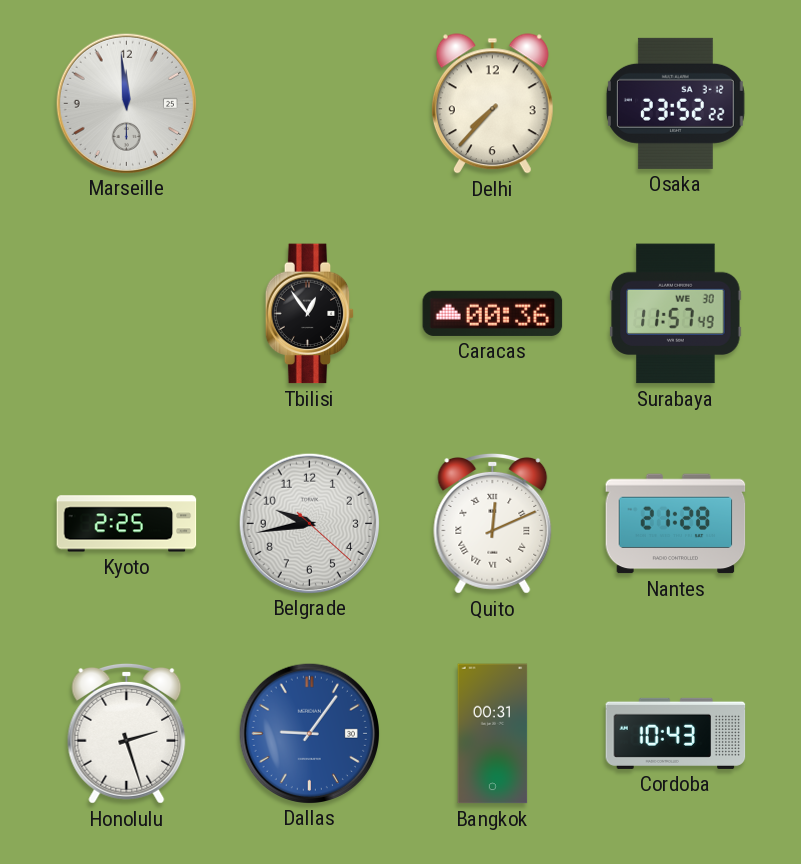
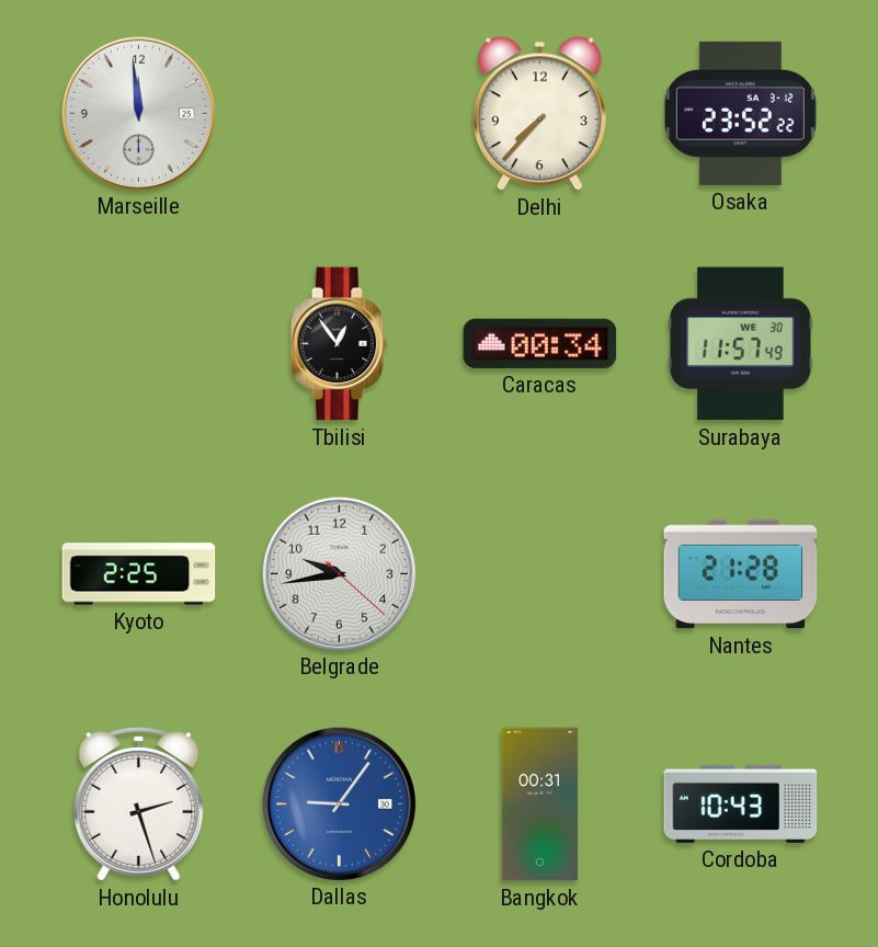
Caracas: 00:36 -> 00:34
Quito: 12:11 -> none
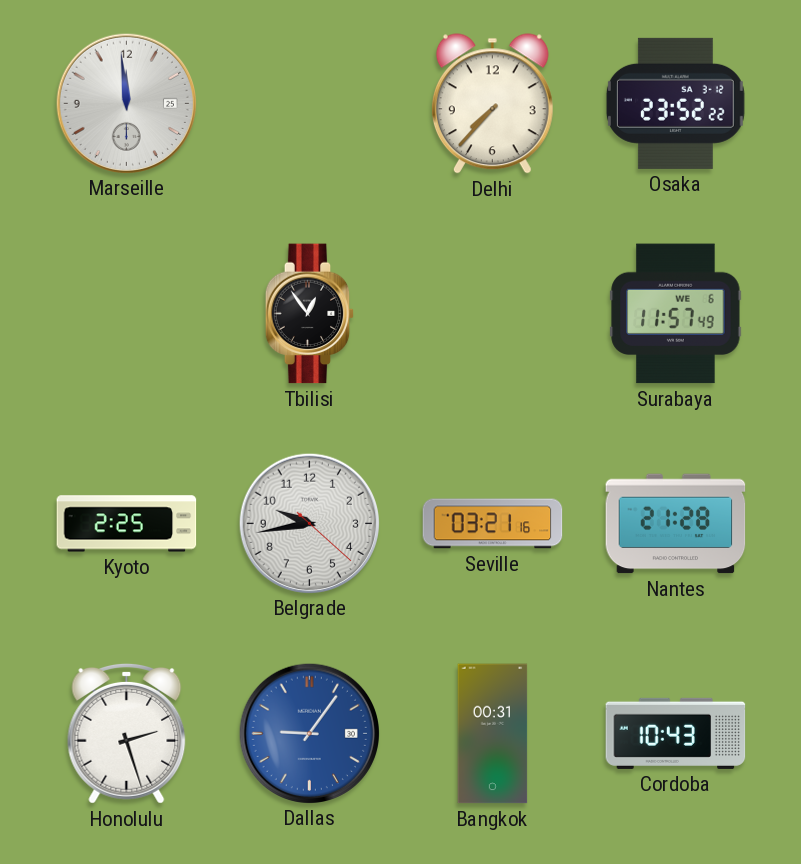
Caracas: 00:34 -> none
Surabaya date: WE 30 -> WE 6
Seville: none -> 03:21
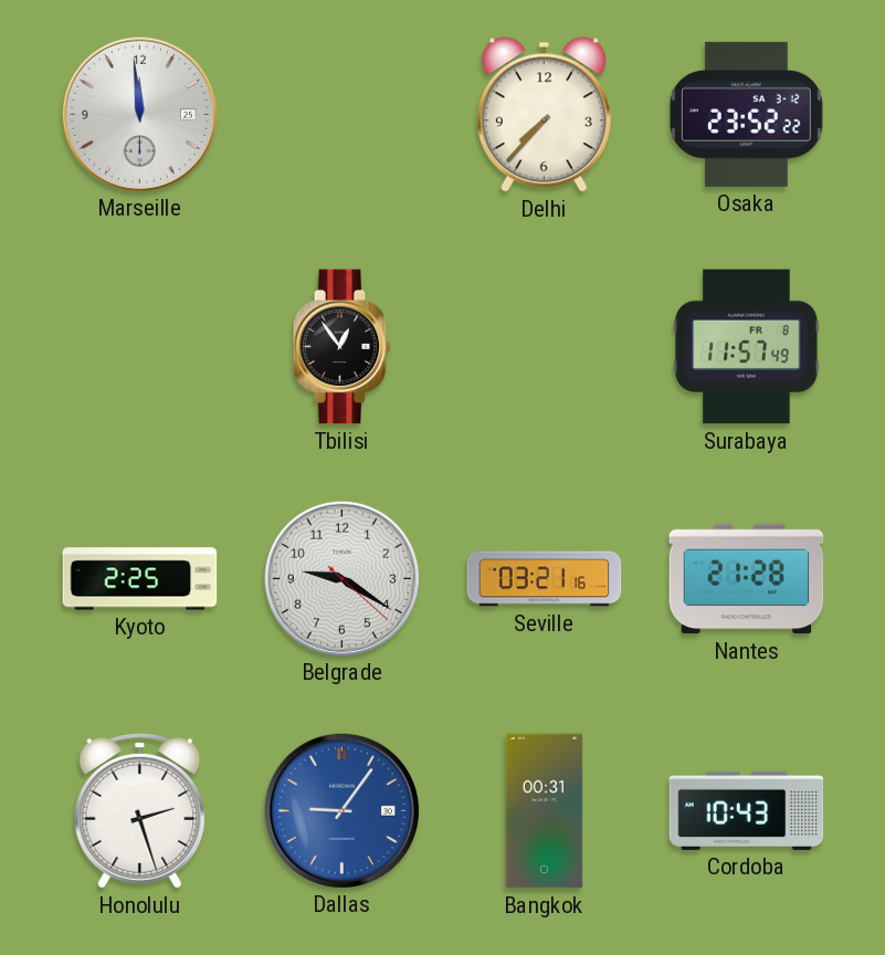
Surabaya date: WE 6 -> FR 8
Belgrade: 9:43 -> 9:20
